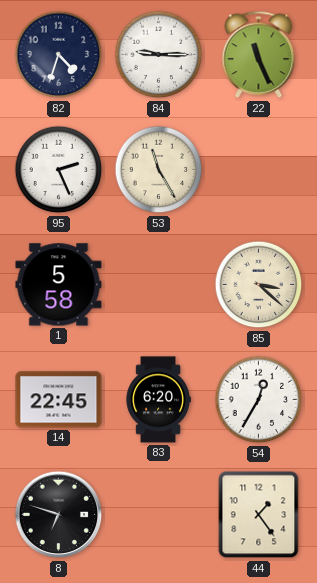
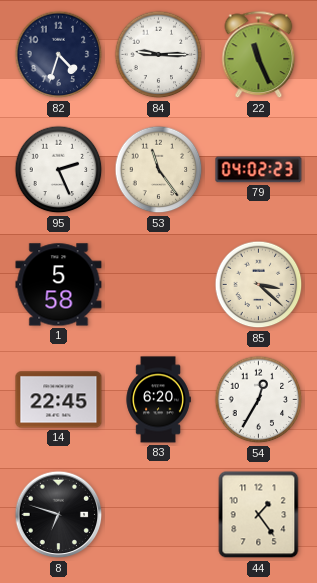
53: 11:25 -> 11:24
79: none -> 04:02
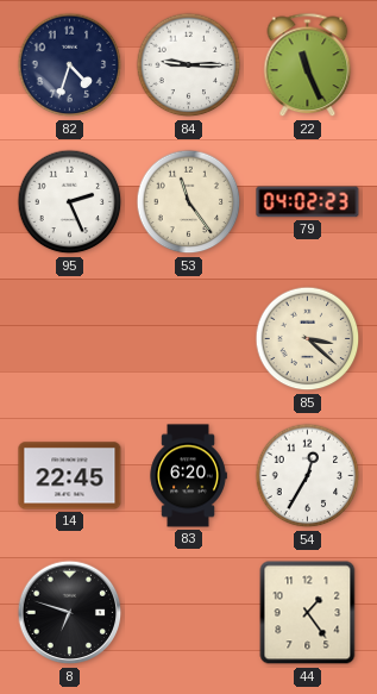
1: 5:58 -> none
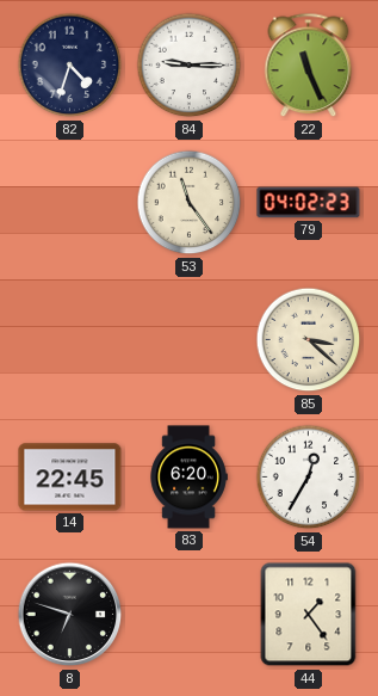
95: 2:26 -> none
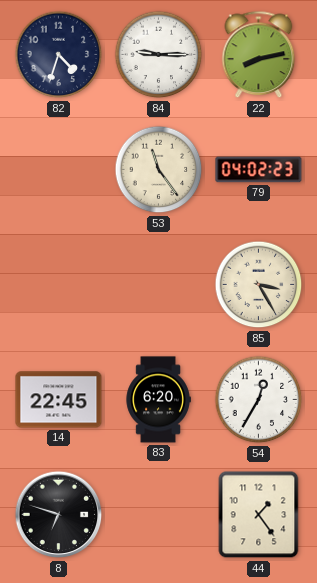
22: 11:26 -> 8:13
85: 3:22 -> 3:25
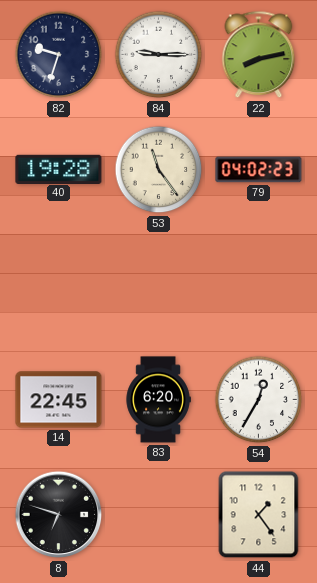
82: 4:33 -> 9:33
40: none -> 19:28
85: 3:25 -> none
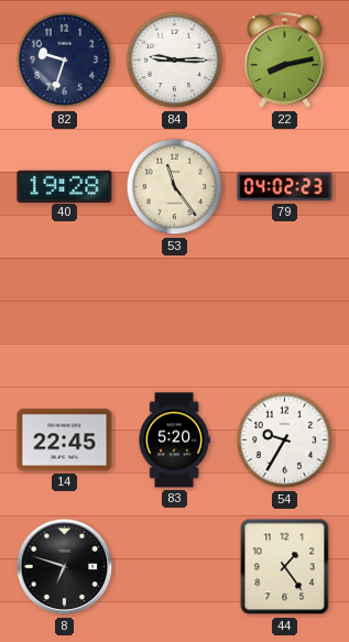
83: 6:20 -> 5:20
54: 12:35 -> 9:35
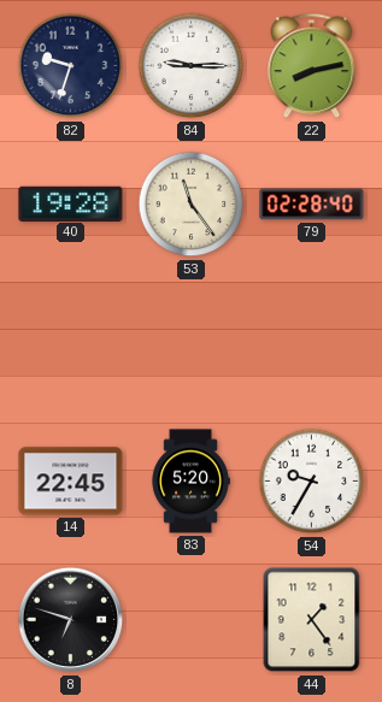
79: 04:02 -> 02:28
